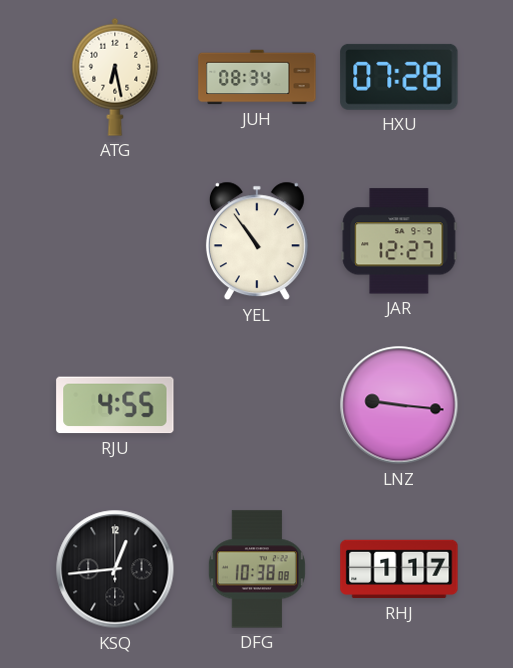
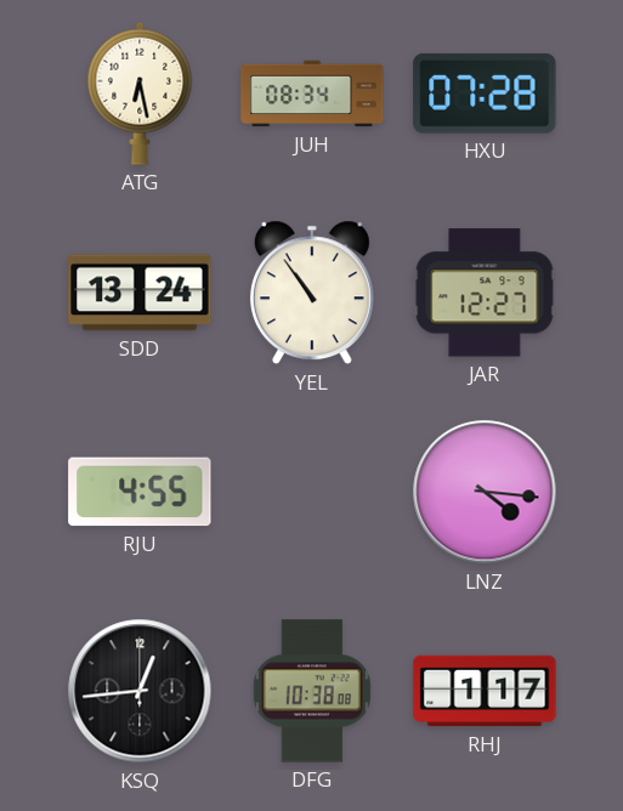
SDD: none -> 13:24
LNZ: 9:16 -> 4:16
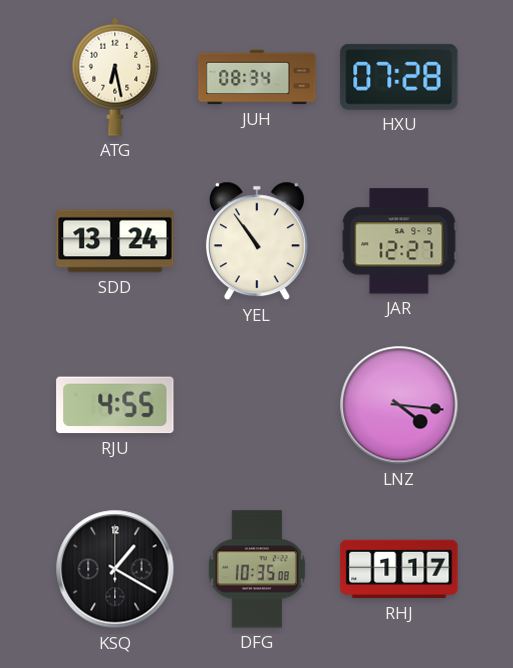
KSQ: 12:44 -> 1:20
DFG: 10:38 -> 10:35
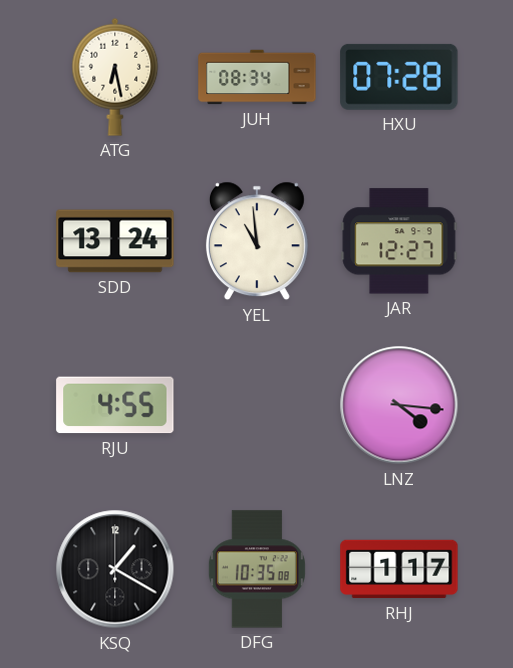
YEL: 10:54 -> 10:59
